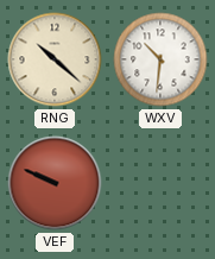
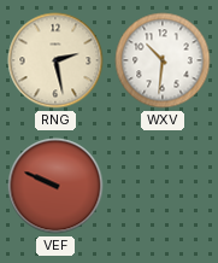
RNG: 10:22 -> 2:28
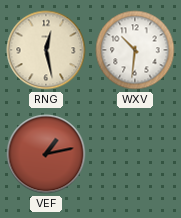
RNG: 2:28 -> 12:28
VEF: 9:49 -> 1:13
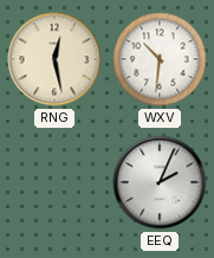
VEF: 1:13 -> none
EEQ: none -> 2:04
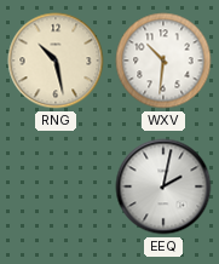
RNG: 12:28 -> 10:28
EEQ: 2:04 -> 2:02
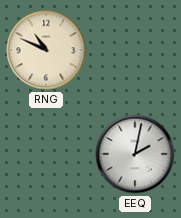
RNG: 10:28 -> 10:49
WXV: 10:31 -> none
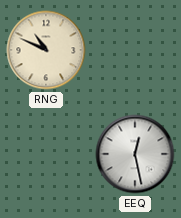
EEQ: 2:02 -> 12:28
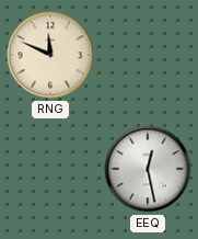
RNG: 10:49 -> 11:49
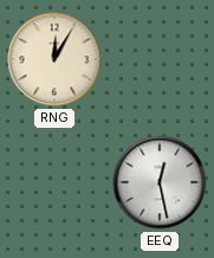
RNG: 11:49 -> 12:05
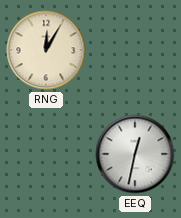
EEQ: 12:28 -> 12:32
